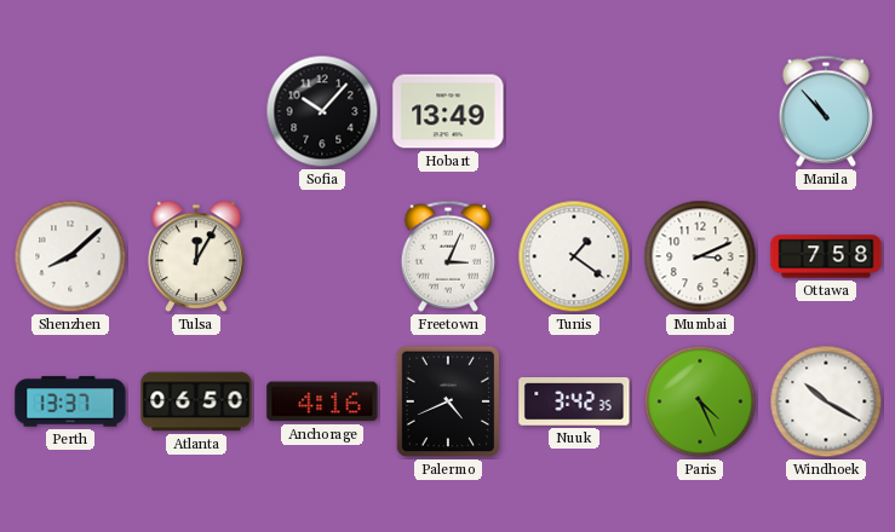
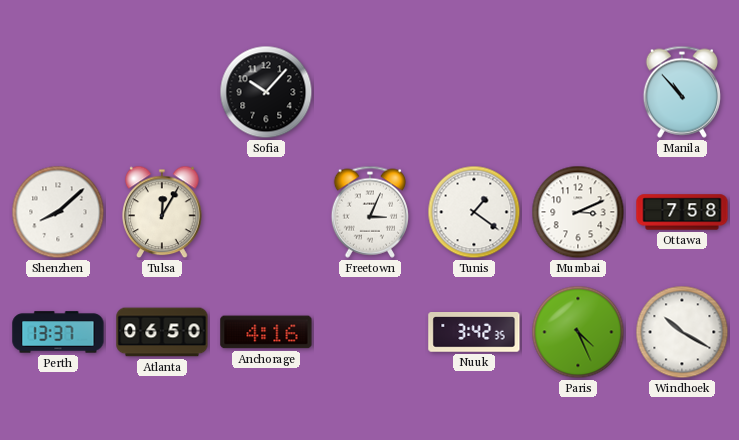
Hobart: 13:49 -> none
Palermo: 4:41 -> none
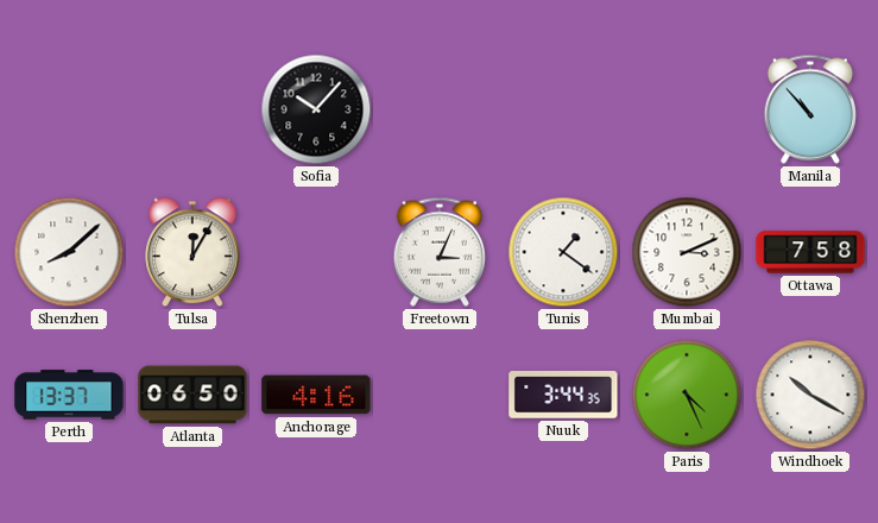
Nuuk: 3:42 -> 3:44
